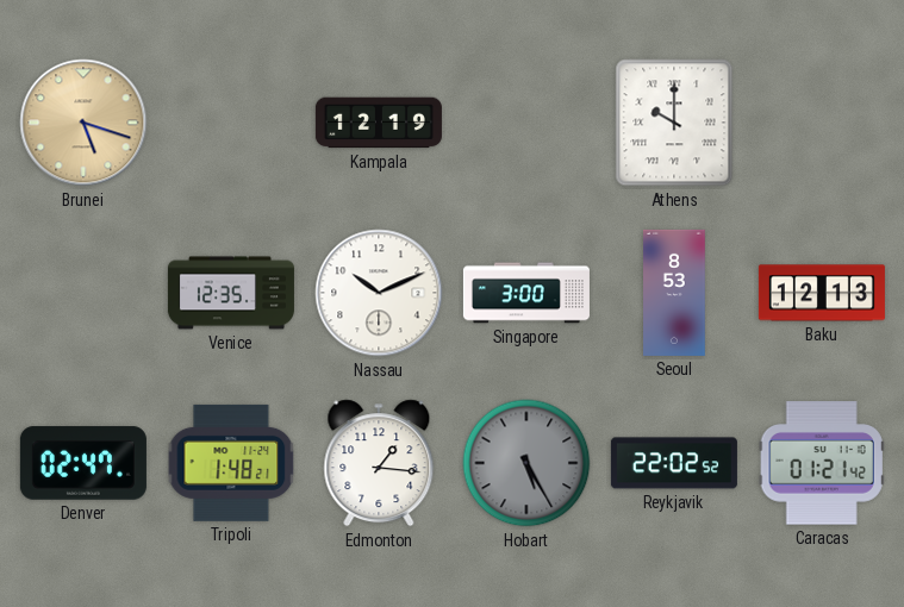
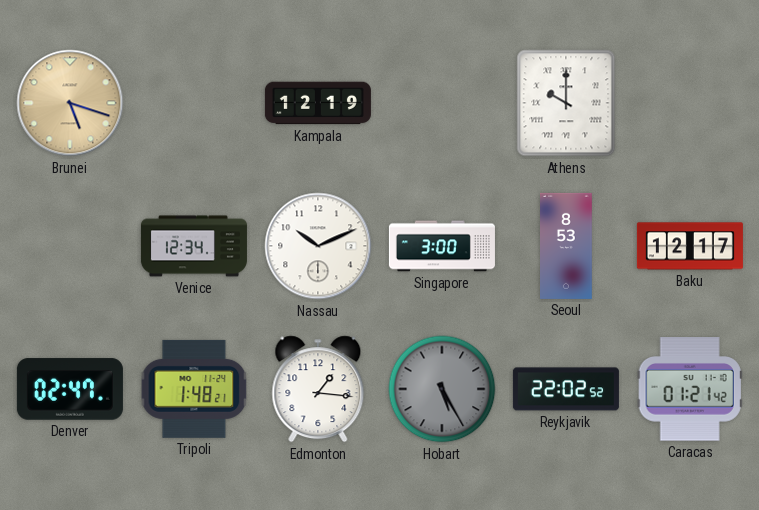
Venice: 12:35 -> 12:34
Baku: 12:13 -> 12:17
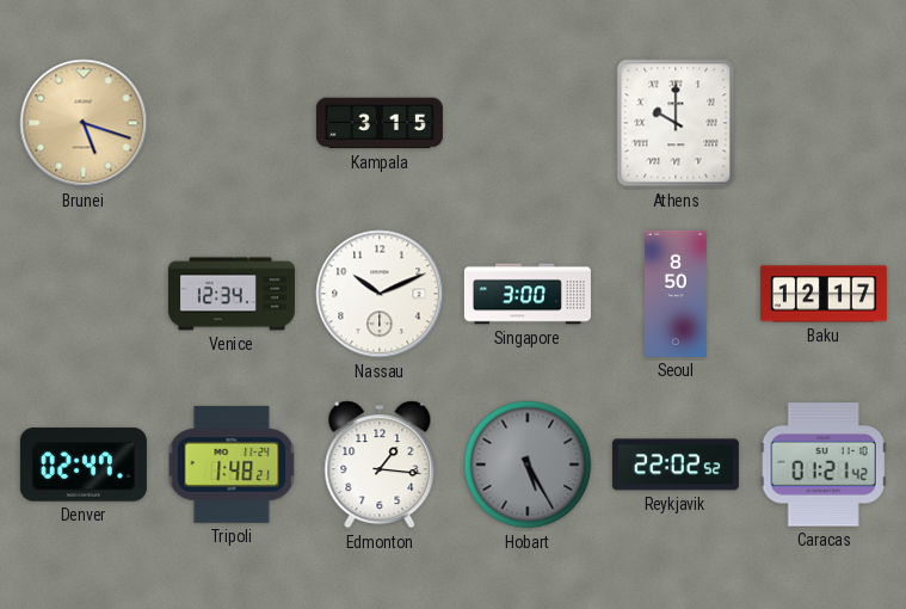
Kampala: 12:19 -> 3:15
Seoul: 8:53 -> 8:50
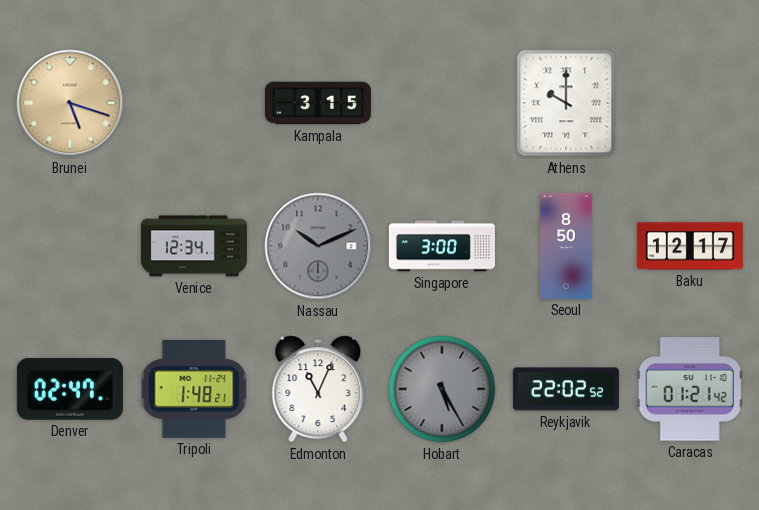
Nassau dial: white -> grey
Edmonton: 1:16 -> 11:04
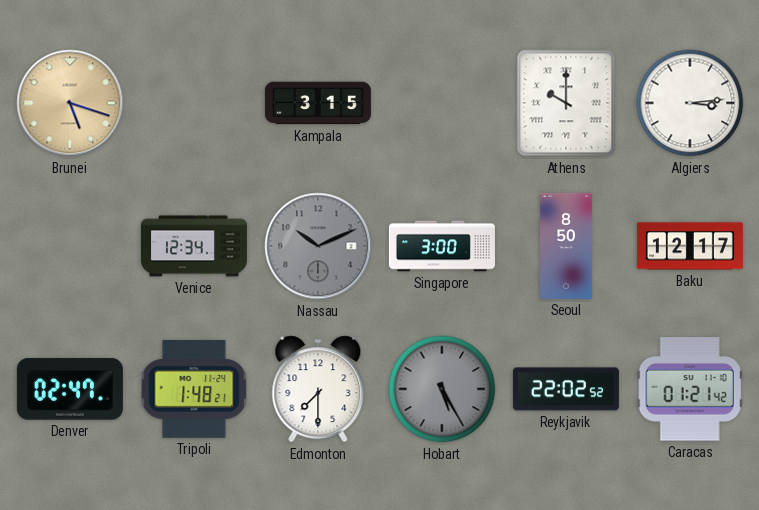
Algiers: none -> 3:14
Edmonton: 11:04 -> 7:30
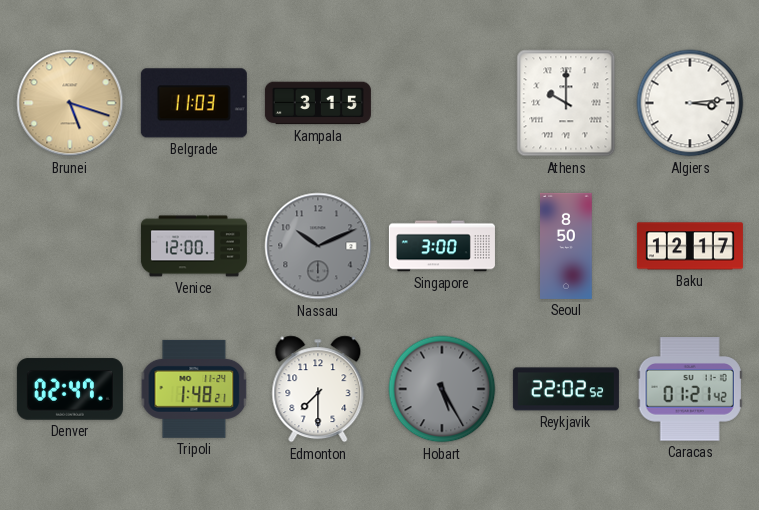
Belgrade: none -> 11:03
Venice: 12:34 -> 12:00
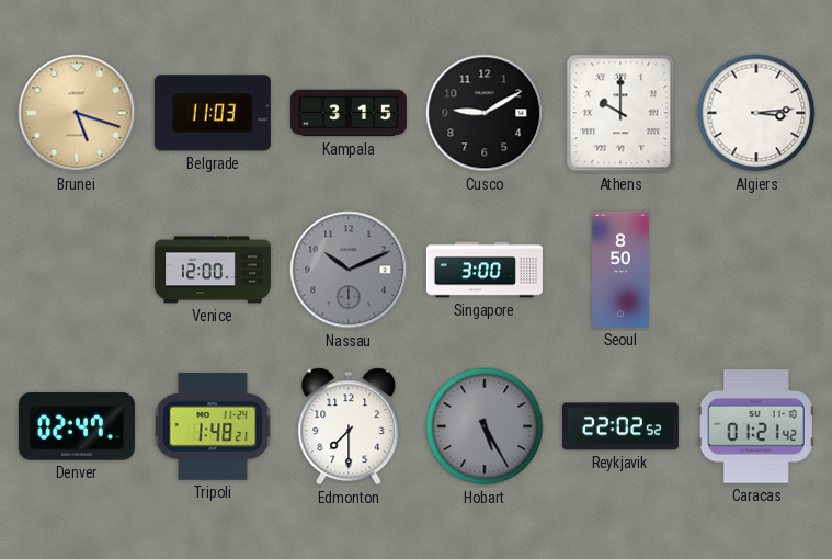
Cusco: none -> 9:10
Baku: 12:17 -> none
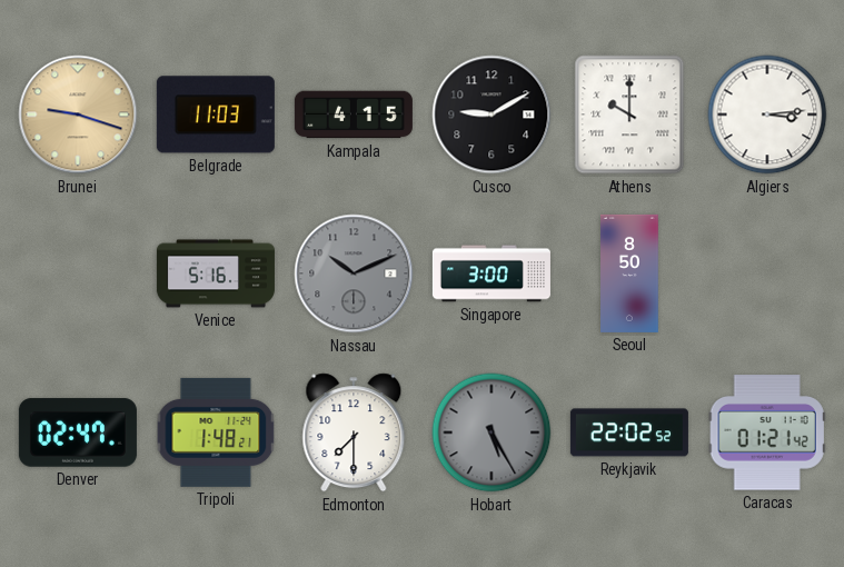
Brunei: 5:18 -> 9:18
Kampala: 3:15 -> 4:15
Venice: 12:00 -> 5:16
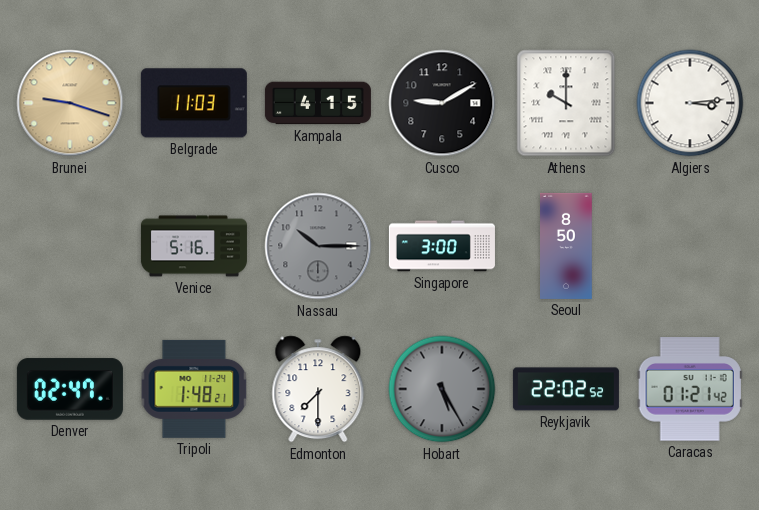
Nassau: 10:11 -> 10:15
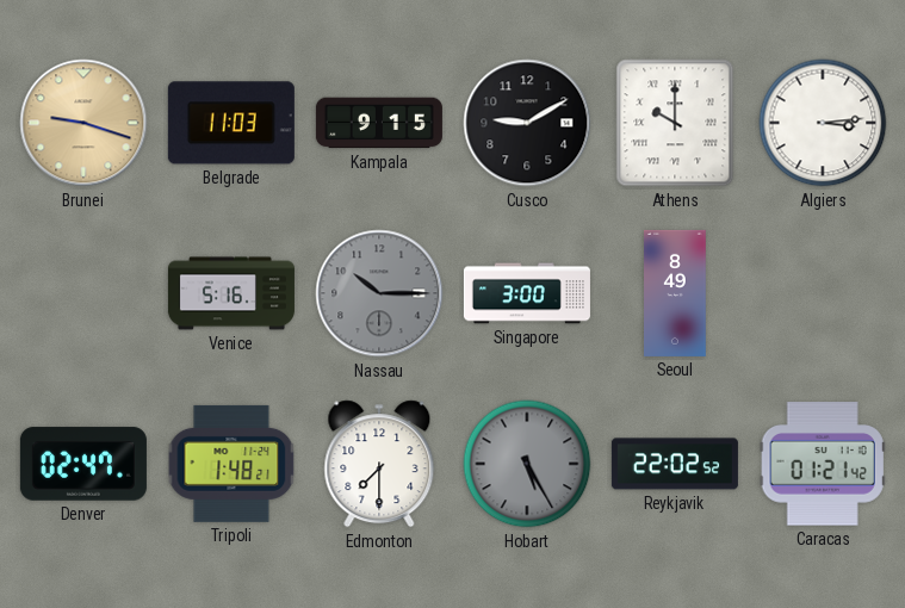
Kampala: 4:15 -> 9:15
Seoul: 8:50 -> 8:49
